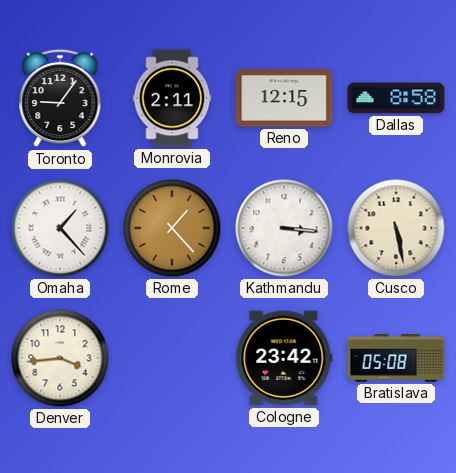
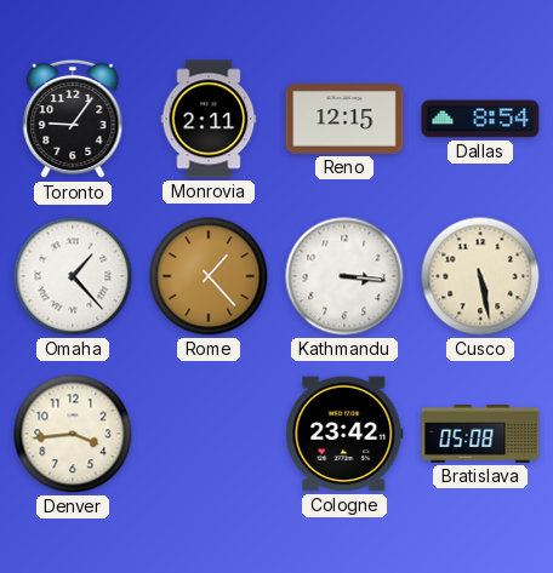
Dallas: 8:58 -> 8:54
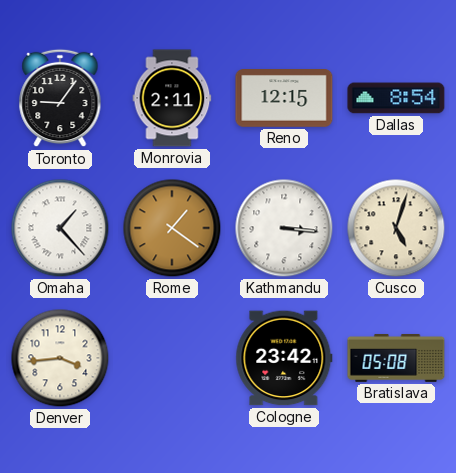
Rome: 1:23 -> 1:21
Cusco: 5:28 -> 5:03
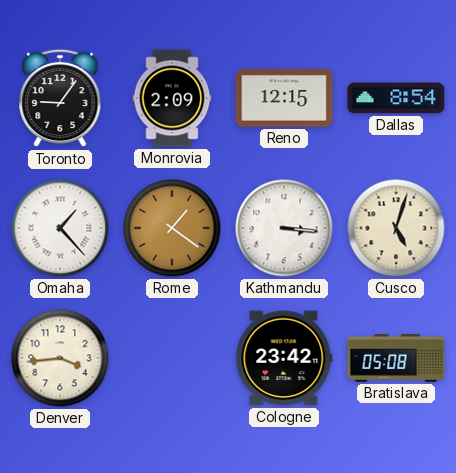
Monrovia: 2:11 -> 2:09
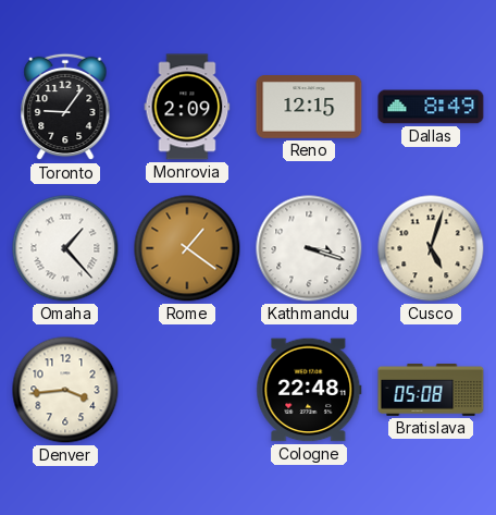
Dallas: 8:54 -> 8:49
Kathmandu: 3:16 -> 3:18
Cologne: 23:42 -> 22:48
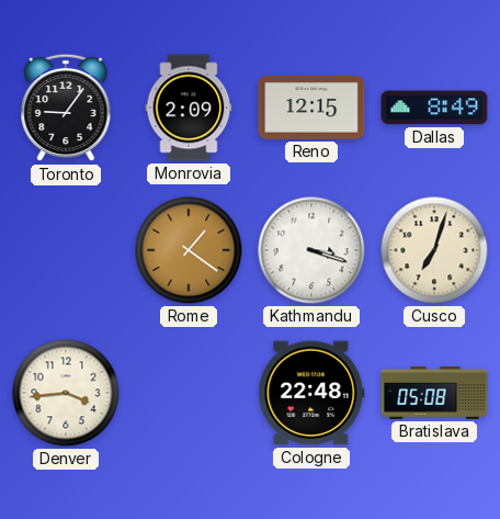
Omaha: 1:23 -> none
Cusco: 5:03 -> 7:03
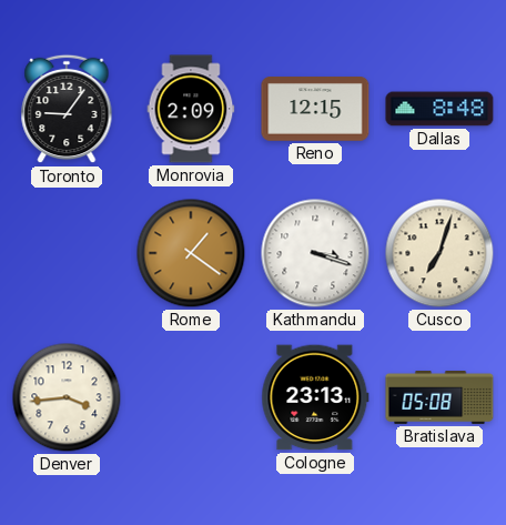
Dallas: 8:49 -> 8:48
Cologne: 22:48 -> 23:13
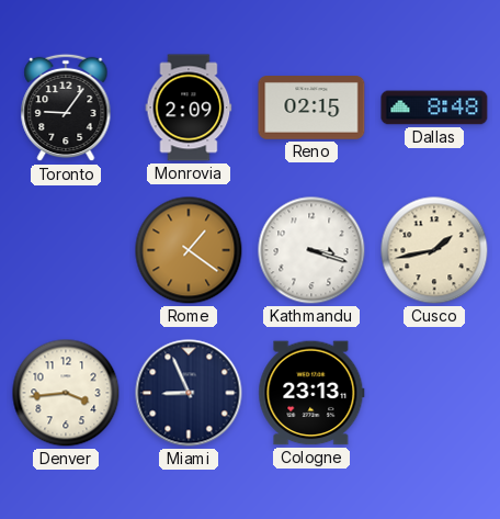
Reno: 12:15 -> 02:15
Cusco: 7:03 -> 1:43
Miami: none -> 8:56
Bratislava: 05:08 -> none
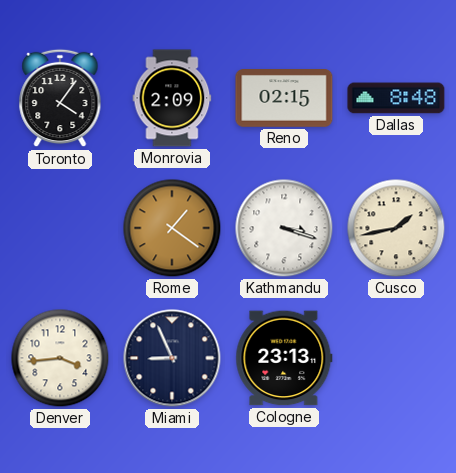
Toronto: 9:06 -> 4:06
